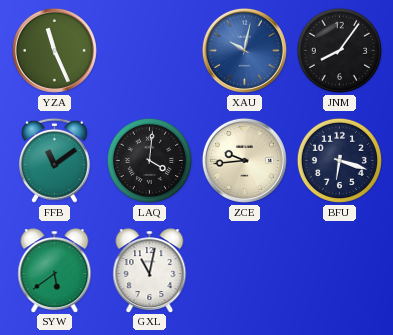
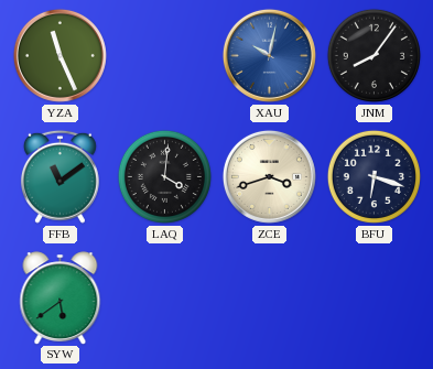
ZCE: 9:44 -> 3:42
GXL: 11:02 -> none
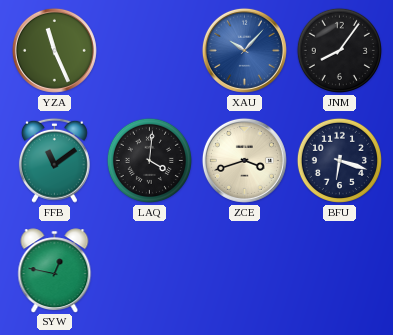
XAU: 10:02 -> 10:07
SYW: 5:39 -> 12:47
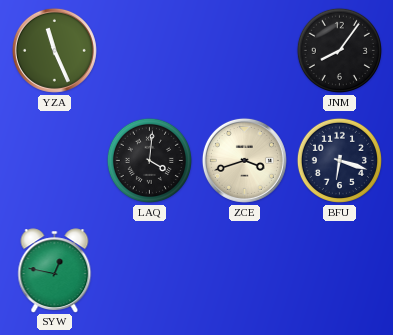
XAU: 10:07 -> none
FFB: 11:09 -> none
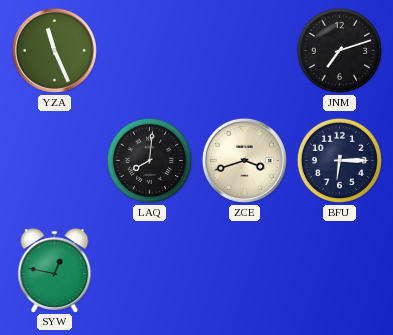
JNM: 8:06 -> 7:12
LAQ: 4:01 -> 8:01
BFU: 6:18 -> 6:15
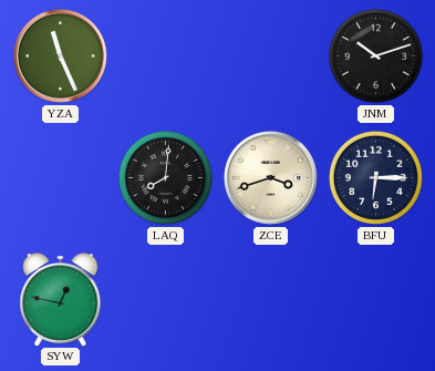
JNM: 7:12 -> 10:12
